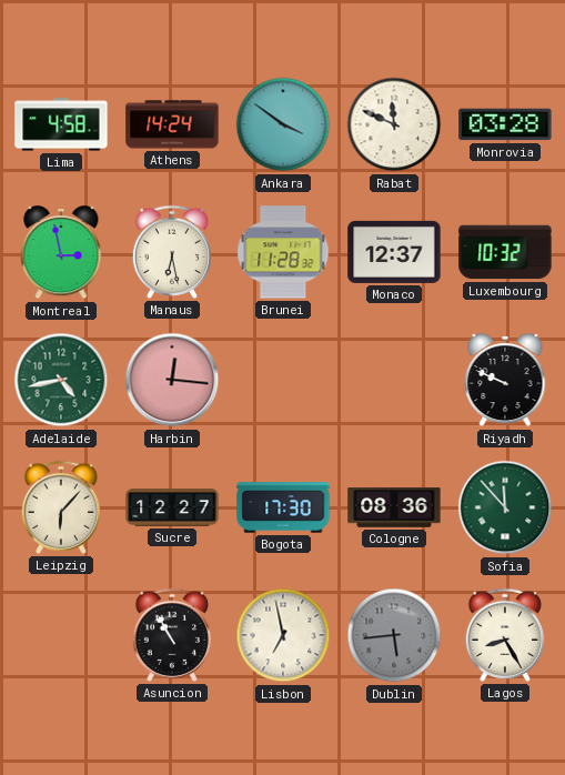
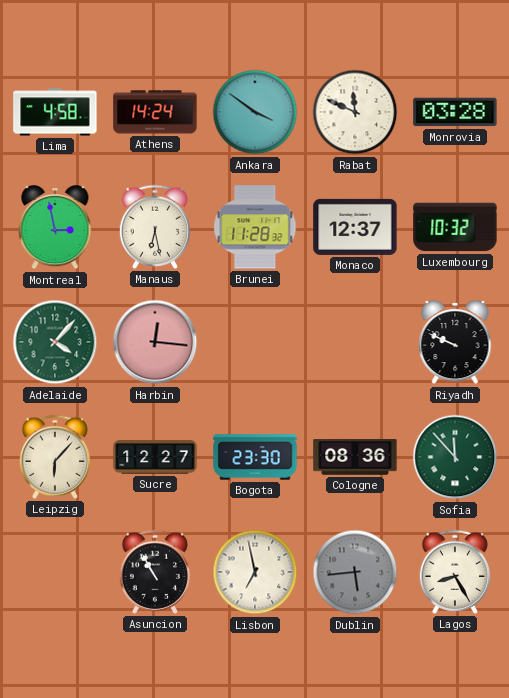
Adelaide: 4:43 -> 4:07
Bogota: 17:30 -> 23:30
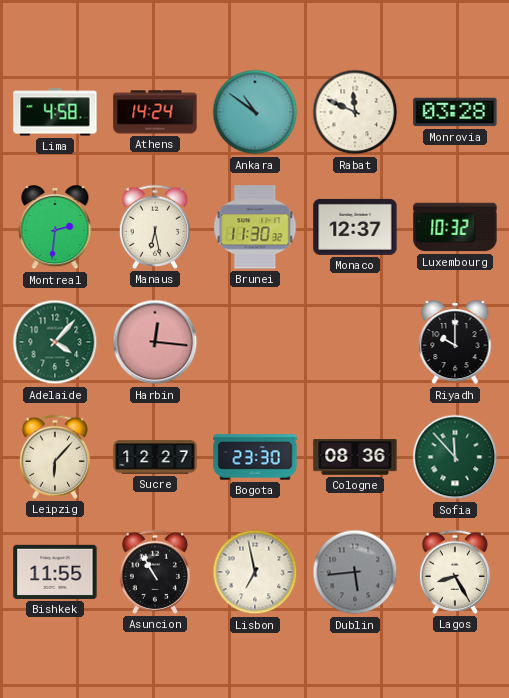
Ankara: 3:51 -> 10:51
Montreal: 2:58 -> 2:31
Brunei: 11:28 -> 11:30
Riyadh: 9:49 -> 10:00
Bishkek: none -> 11:55
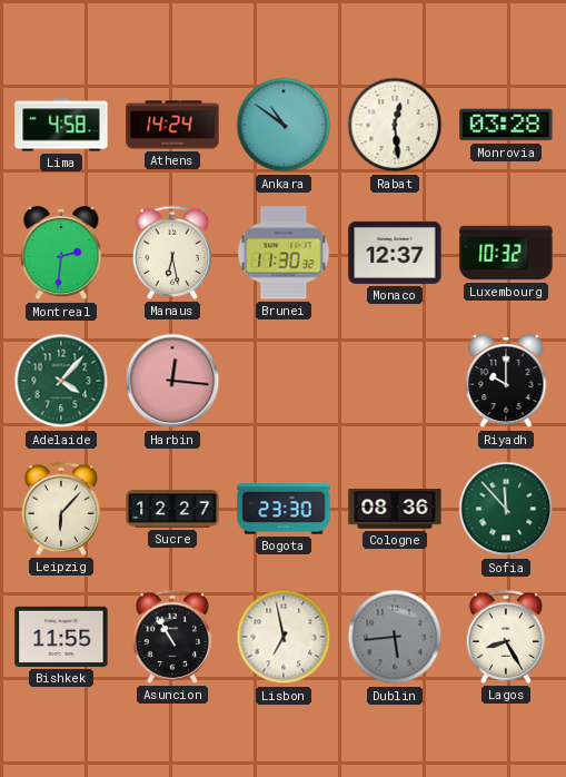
Rabat: 11:49 -> 12:29
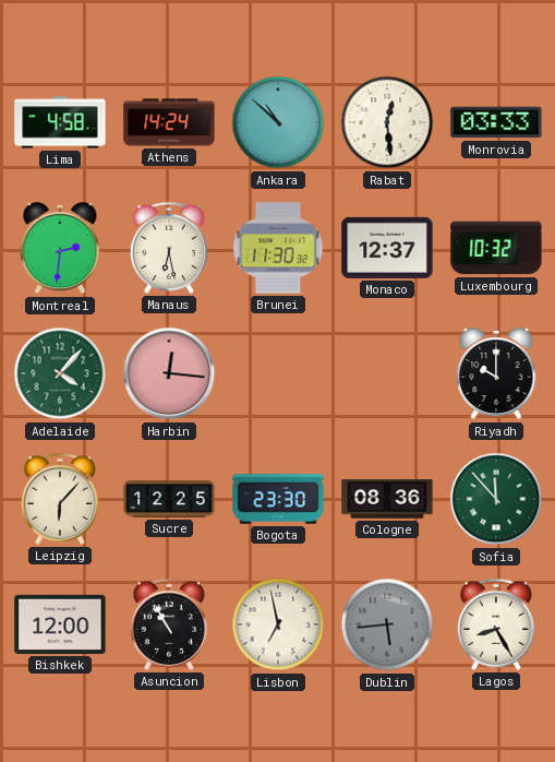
Ankara: 10:51 -> 10:52
Monrovia: 03:28 -> 03:33
Sucre: 12:27 -> 12:25
Bishkek: 11:55 -> 12:00
